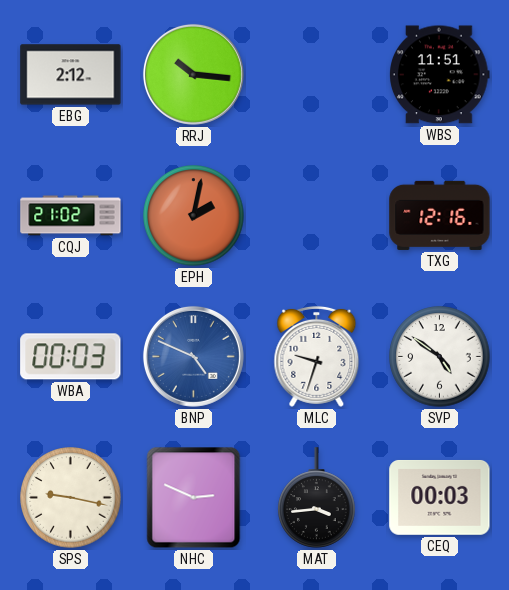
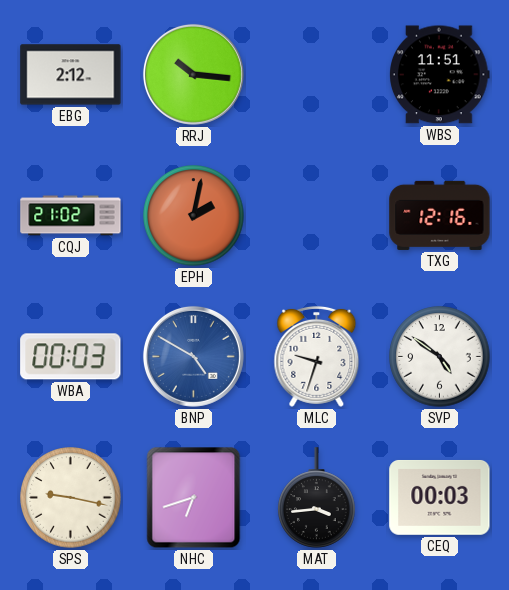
BNP: 4:49 -> 4:50
NHC: 2:49 -> 6:42
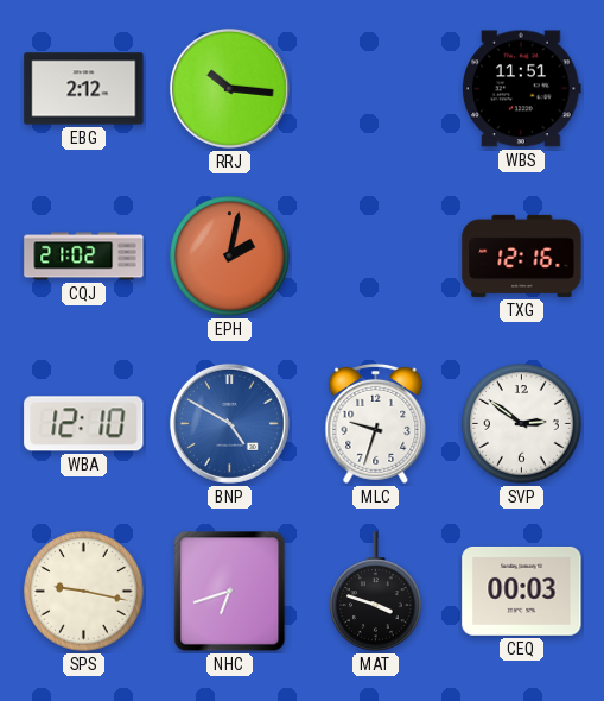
WBA: 00:03 -> 12:10
SVP: 4:51 -> 2:51
MAT: 3:44 -> 3:48
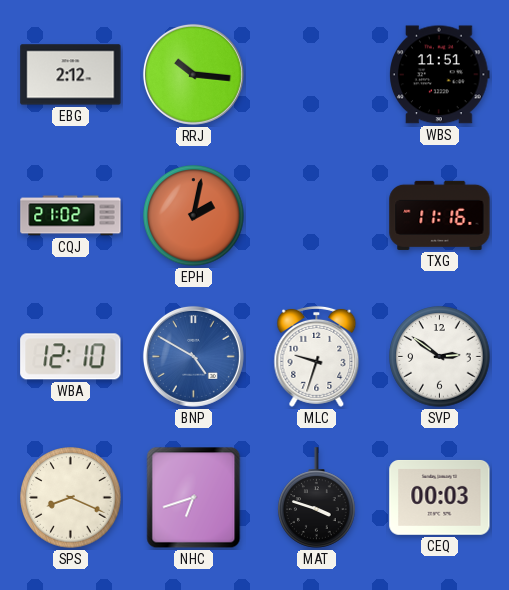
TXG: 12:16 -> 11:16
SPS: 9:17 -> 8:19
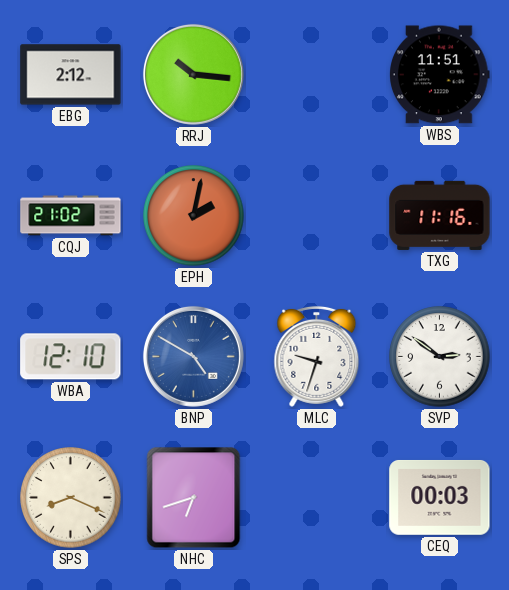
MAT: 3:48 -> none
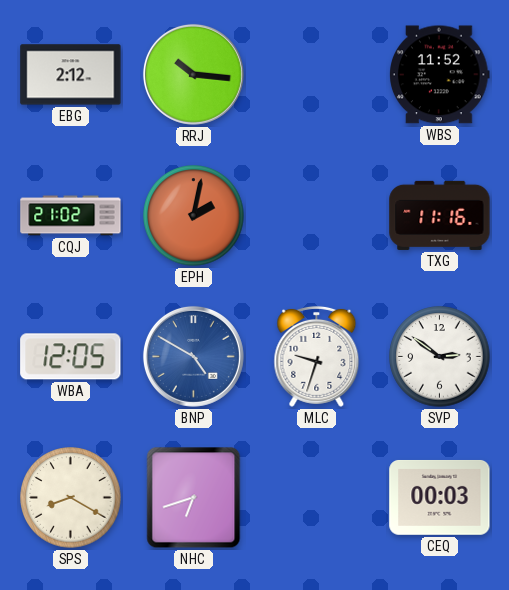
WBS: 11:51 -> 11:52
WBA: 12:10 -> 12:05
SPS: 8:19 -> 8:20
